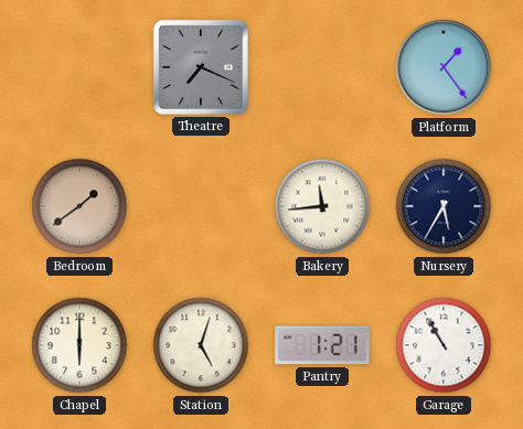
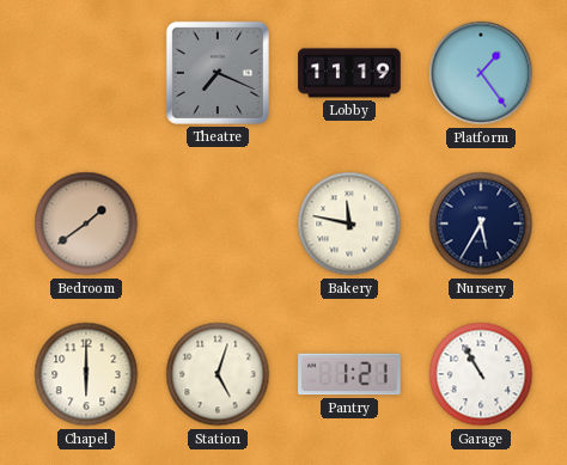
Lobby: none -> 11:19
Bakery: 11:44 -> 11:47
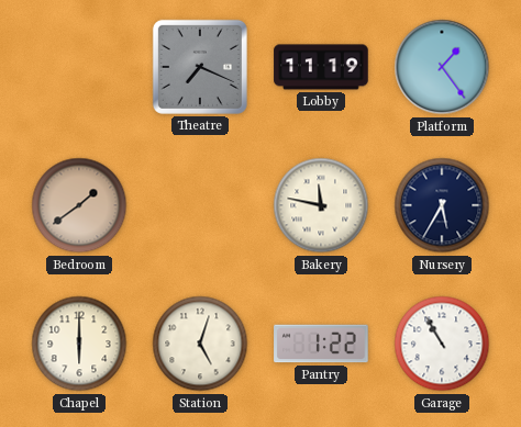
Pantry: 1:21 -> 1:22
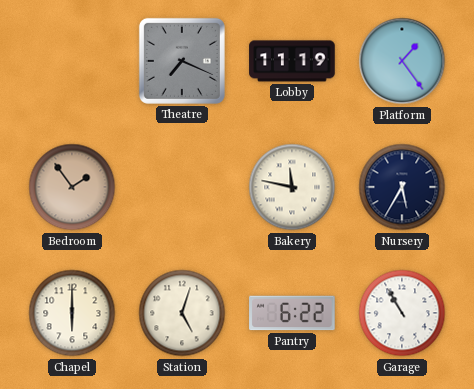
Bedroom: 1:39 -> 1:54
Pantry: 1:22 -> 6:22
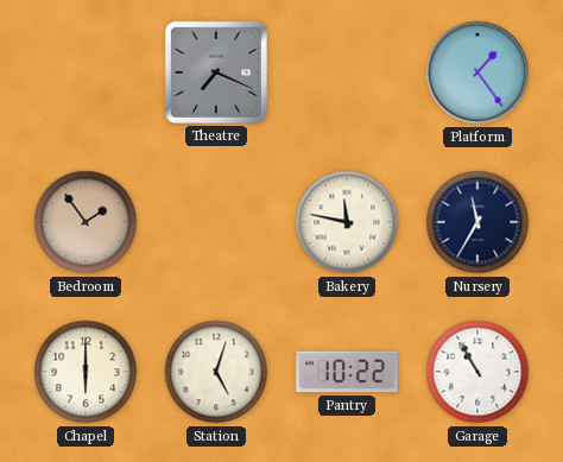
Lobby: 11:19 -> none
Nursery: 5:35 -> 11:35
Pantry: 6:22 -> 10:22
